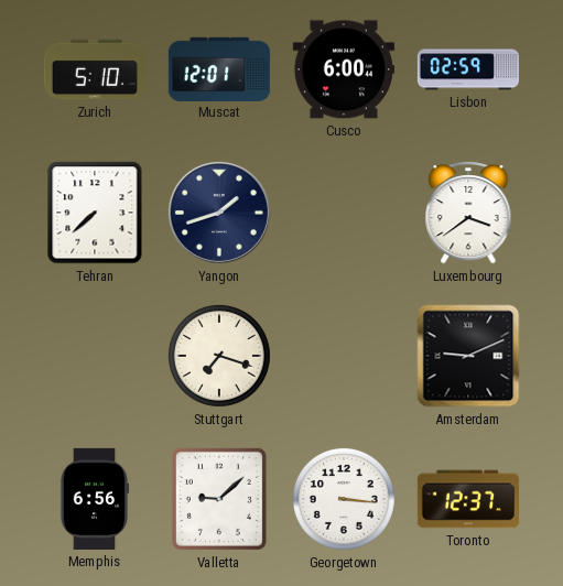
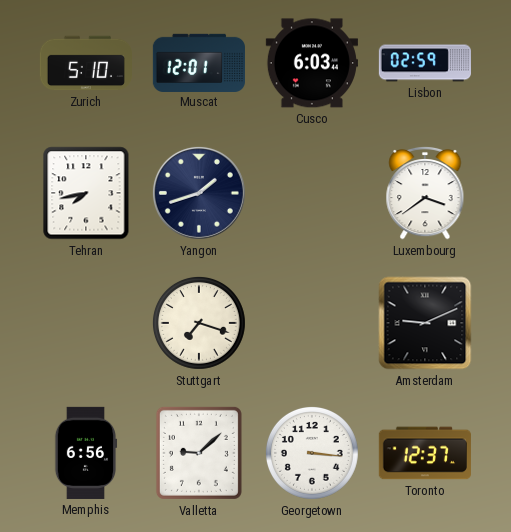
Cusco: 6:00 -> 6:03
Tehran: 7:38 -> 7:43
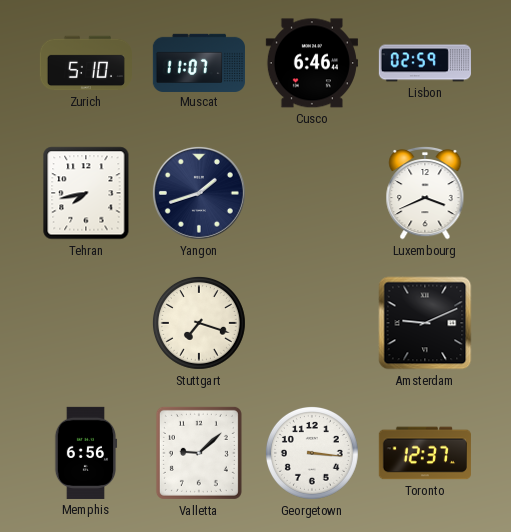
Muscat: 12:01 -> 11:07
Cusco: 6:03 -> 6:46
Luxembourg: 3:39 -> 3:41
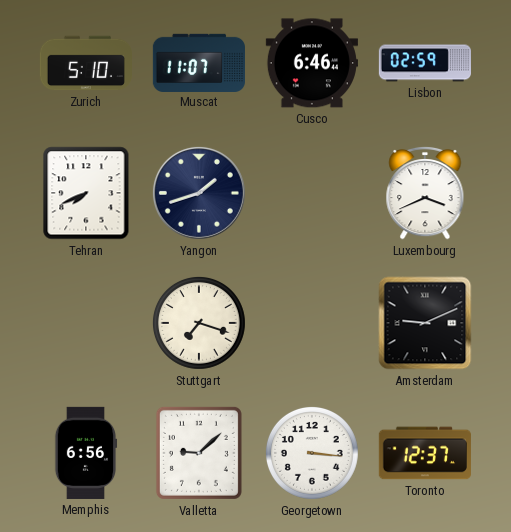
Tehran: 7:43 -> 7:41
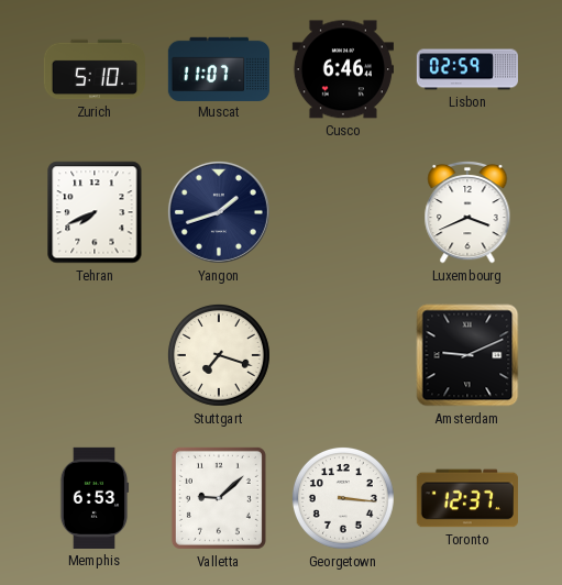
Memphis: 6:56 -> 6:53
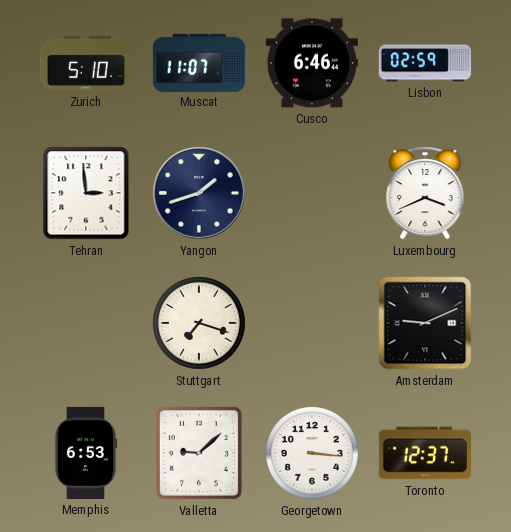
Tehran: 7:41 -> 2:59
